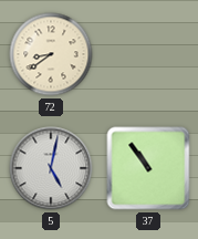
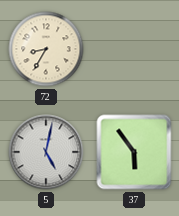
72: 8:39 -> 8:35
37: 10:54 -> 5:54
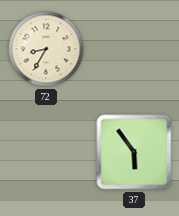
5: 5:02 -> none
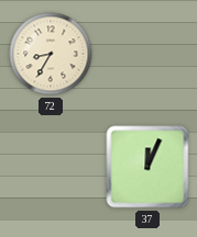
37: 5:54 -> 12:04
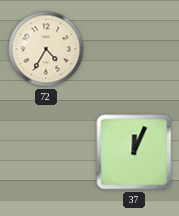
72: 8:35 -> 4:35
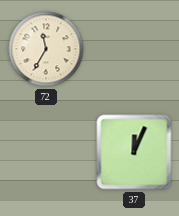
72: 4:35 -> 11:35
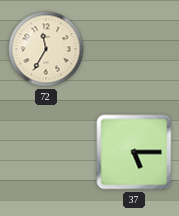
37: 12:04 -> 5:15
